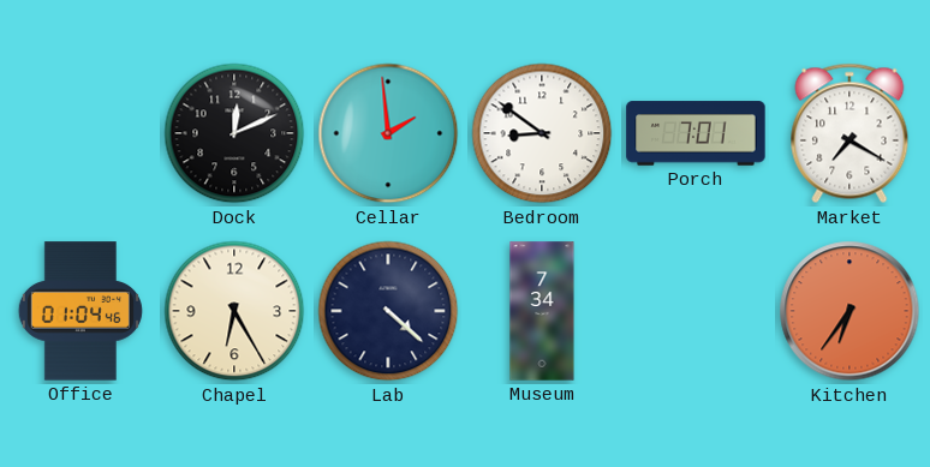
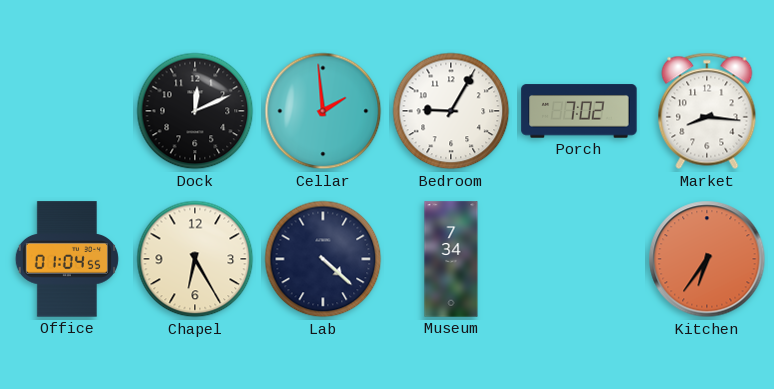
Bedroom: 8:51 -> 9:05
Porch: 7:01 -> 7:02
Market: 7:20 -> 8:16
Office: 01:04:46 -> 01:04:55
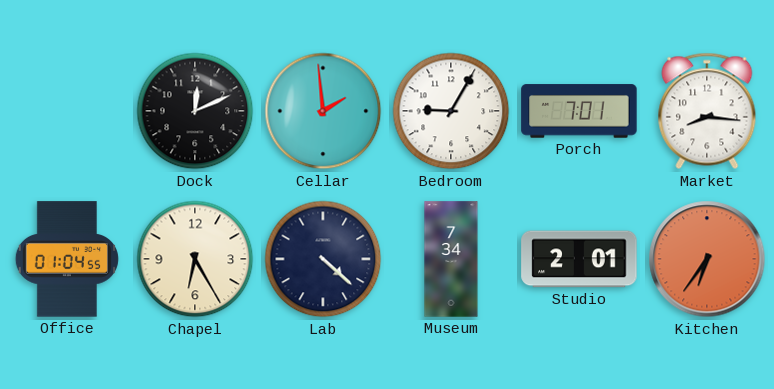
Porch: 7:02 -> 7:01
Studio: none -> 2:01
